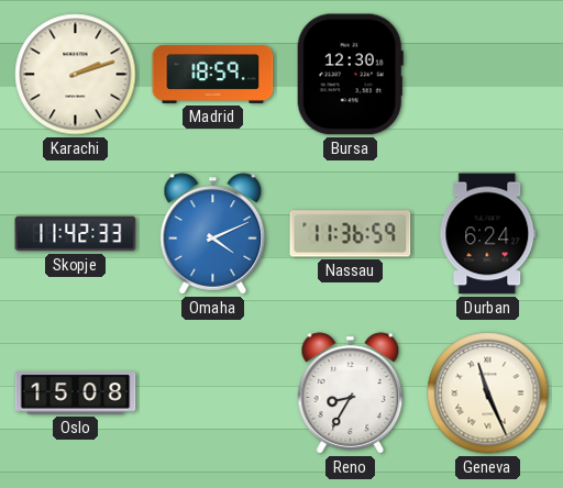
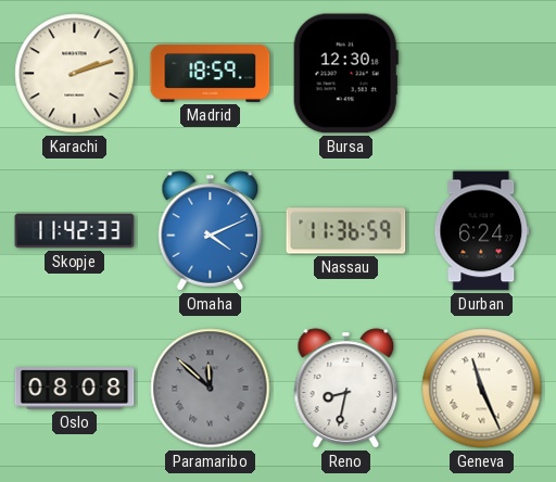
Oslo: 15:08 -> 08:08
Paramaribo: none -> 11:52
Reno: 8:35 -> 8:32
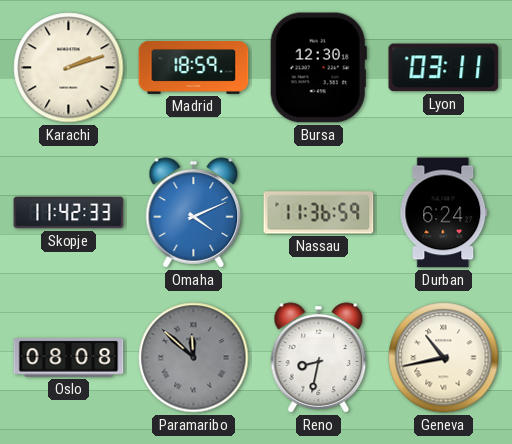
Lyon: none -> 03:11
Geneva: 11:26 -> 10:43
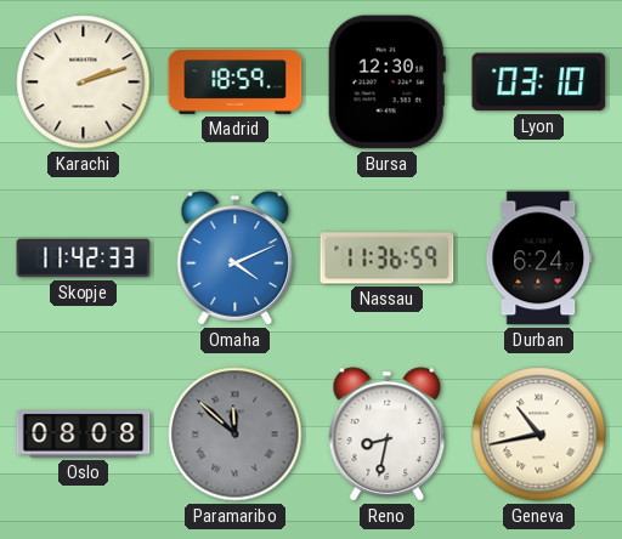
Lyon: 03:11 -> 03:10
